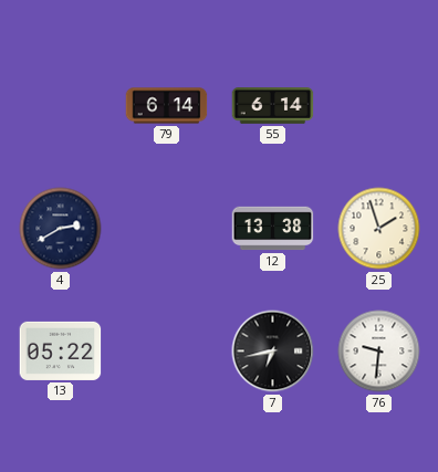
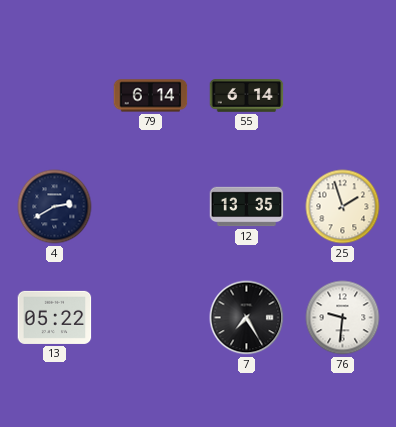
12: 13:38 -> 13:35
7: 6:43 -> 7:25
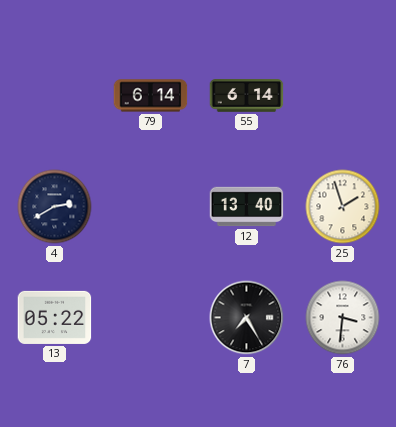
12: 13:35 -> 13:40
76: 9:31 -> 3:31
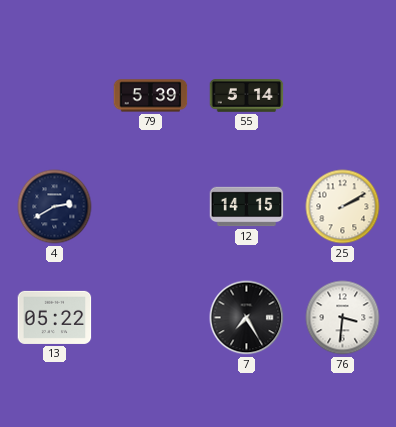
79: 6:14 -> 5:39
55: 6:14 -> 5:14
12: 13:40 -> 14:15
25: 1:57 -> 2:10
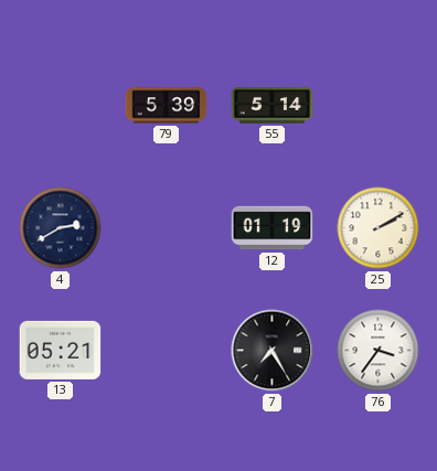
12: 14:15 -> 01:19
13: 05:22 -> 05:21
76: 3:31 -> 3:36
